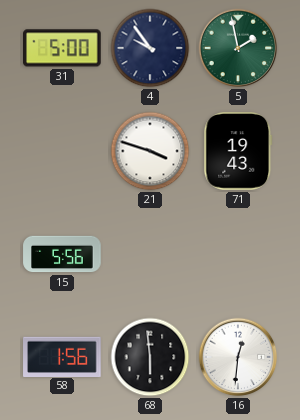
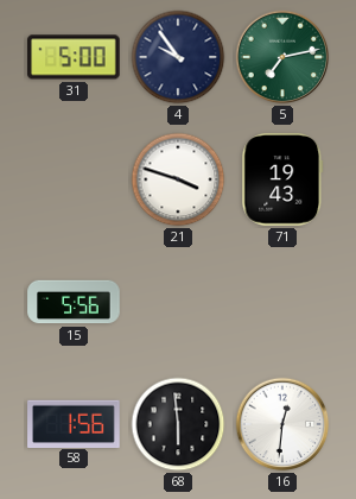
5: 1:58 -> 7:13
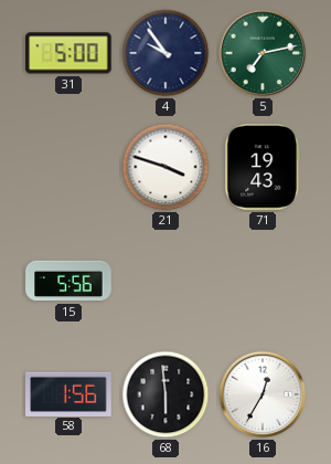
16: 12:31 -> 12:35
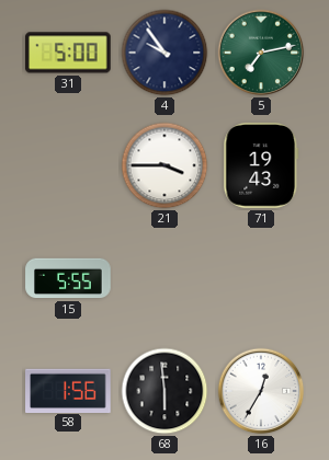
21: 3:48 -> 3:45
15: 5:56 -> 5:55
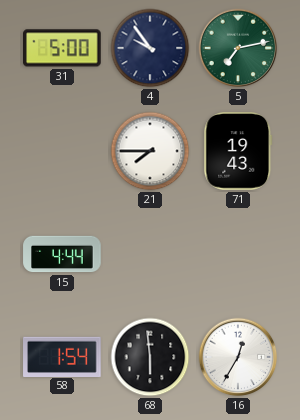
21: 3:45 -> 7:45
15: 5:55 -> 4:44
58: 1:56 -> 1:54
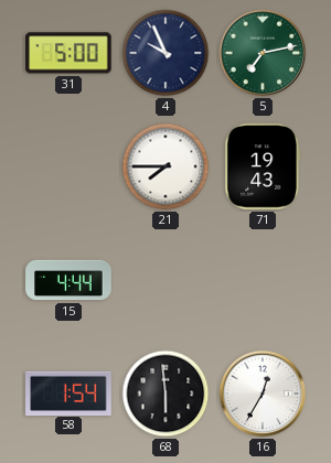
4: 9:54 -> 9:56
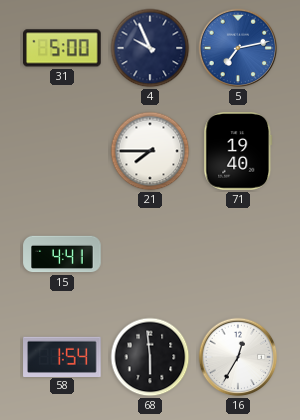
5 dial: green -> blue
71: 19:43 -> 19:40
15: 4:44 -> 4:41
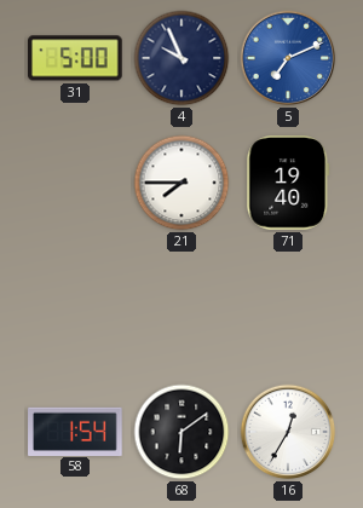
5: 7:13 -> 7:11
15: 4:41 -> none
68: 5:59 -> 6:09
